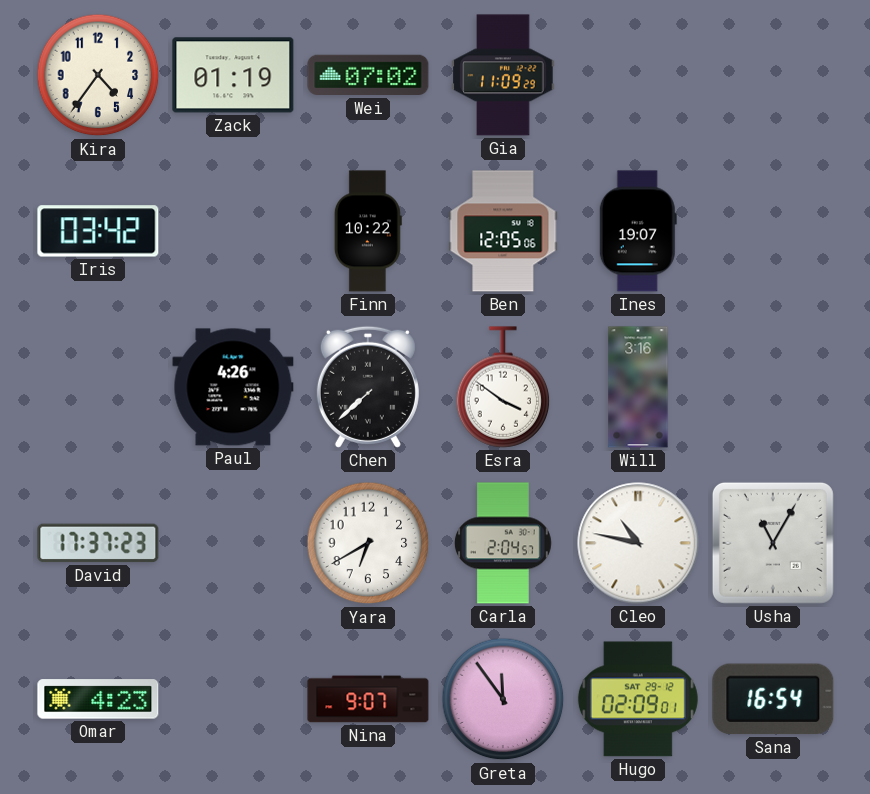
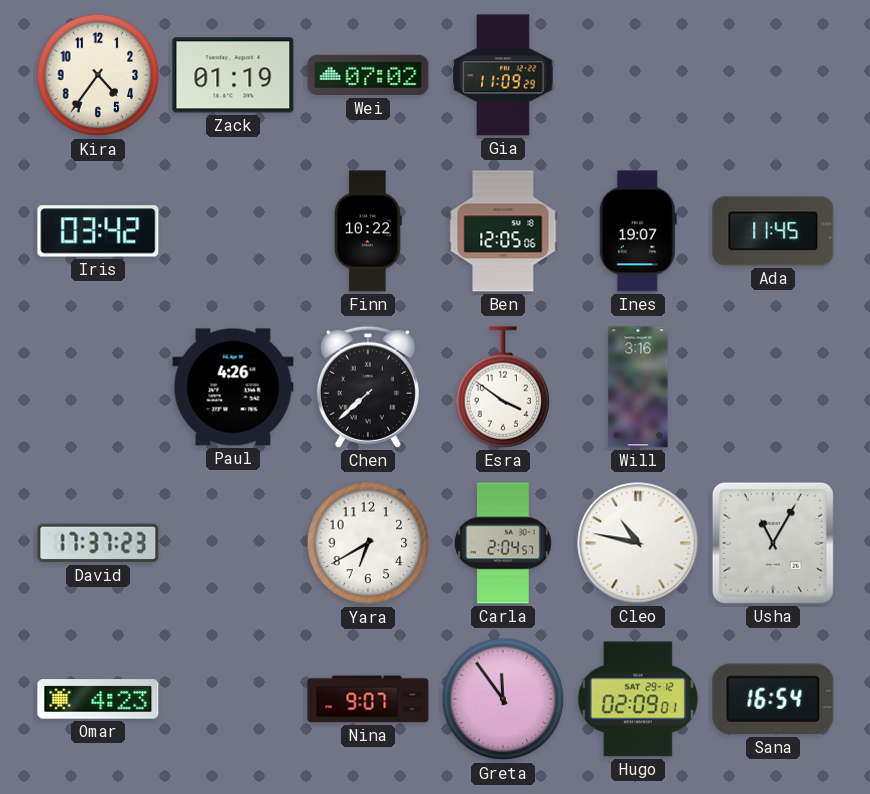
Ada: none -> 11:45
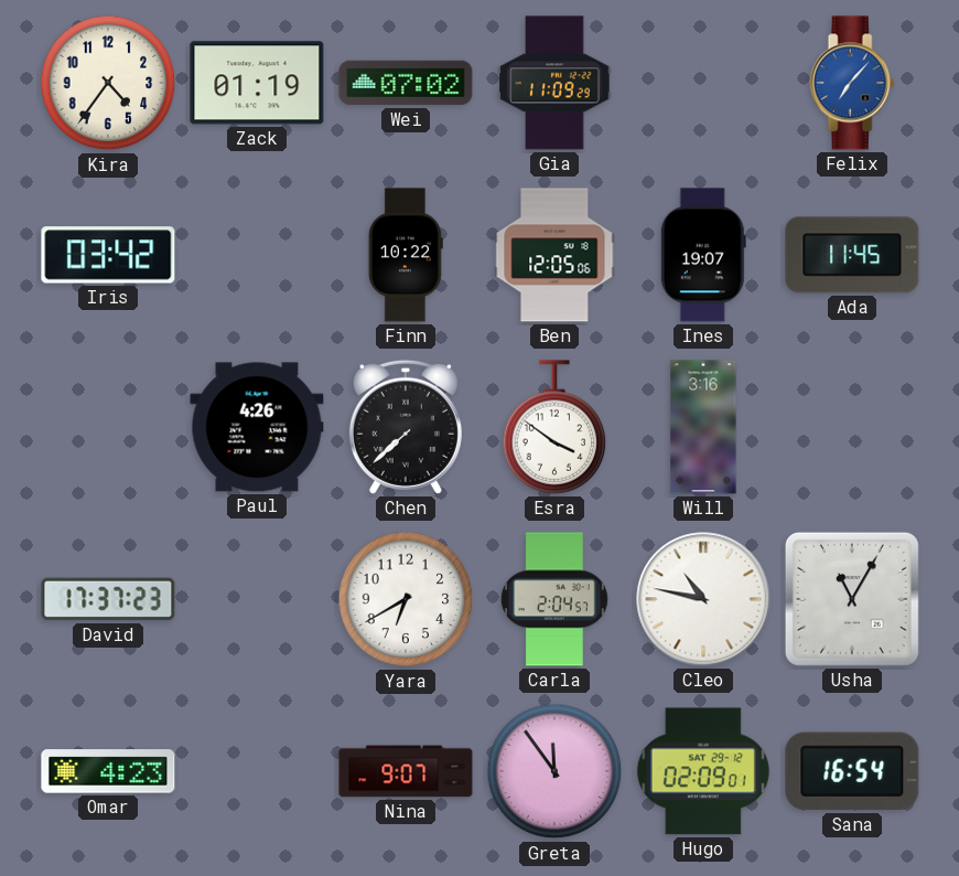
Felix: none -> 7:07
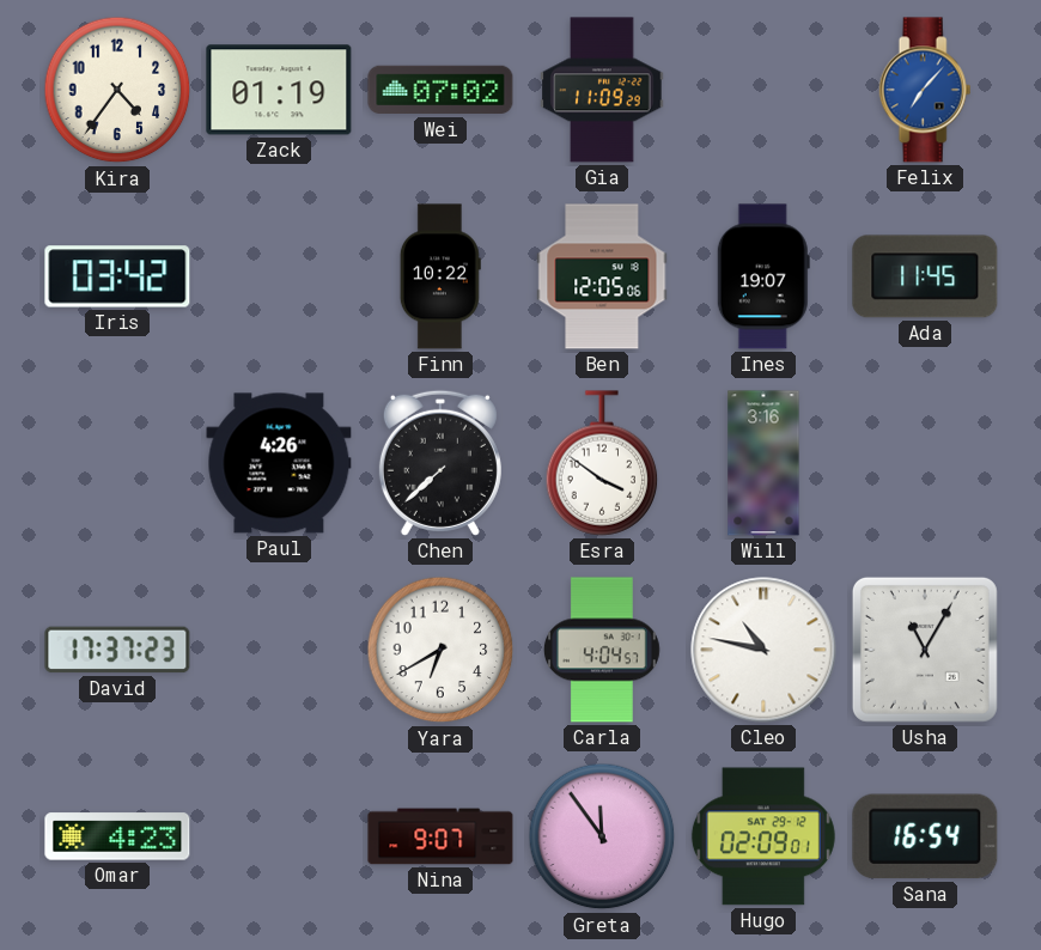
Carla: 2:04 -> 4:04
